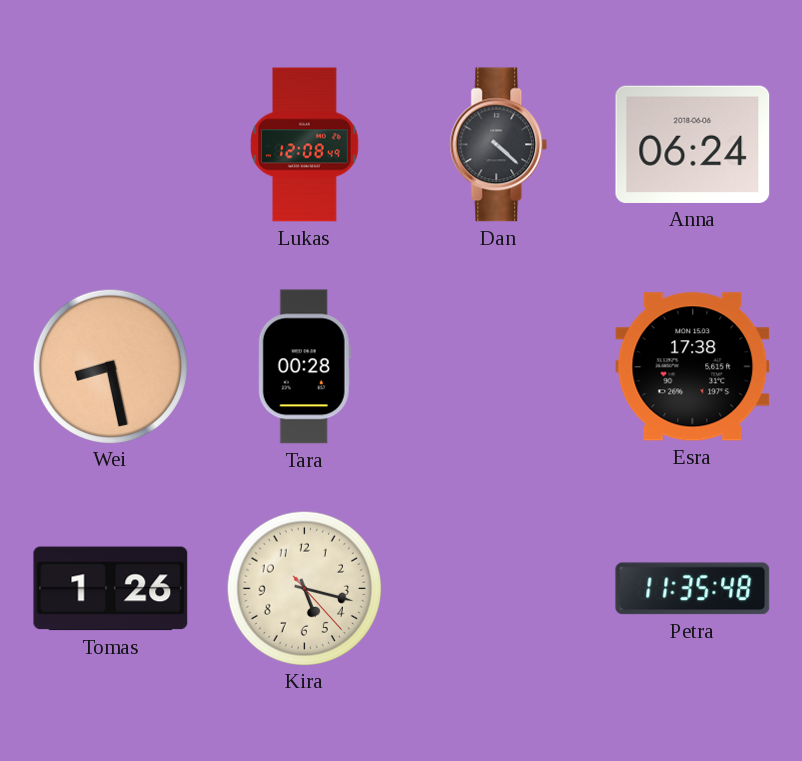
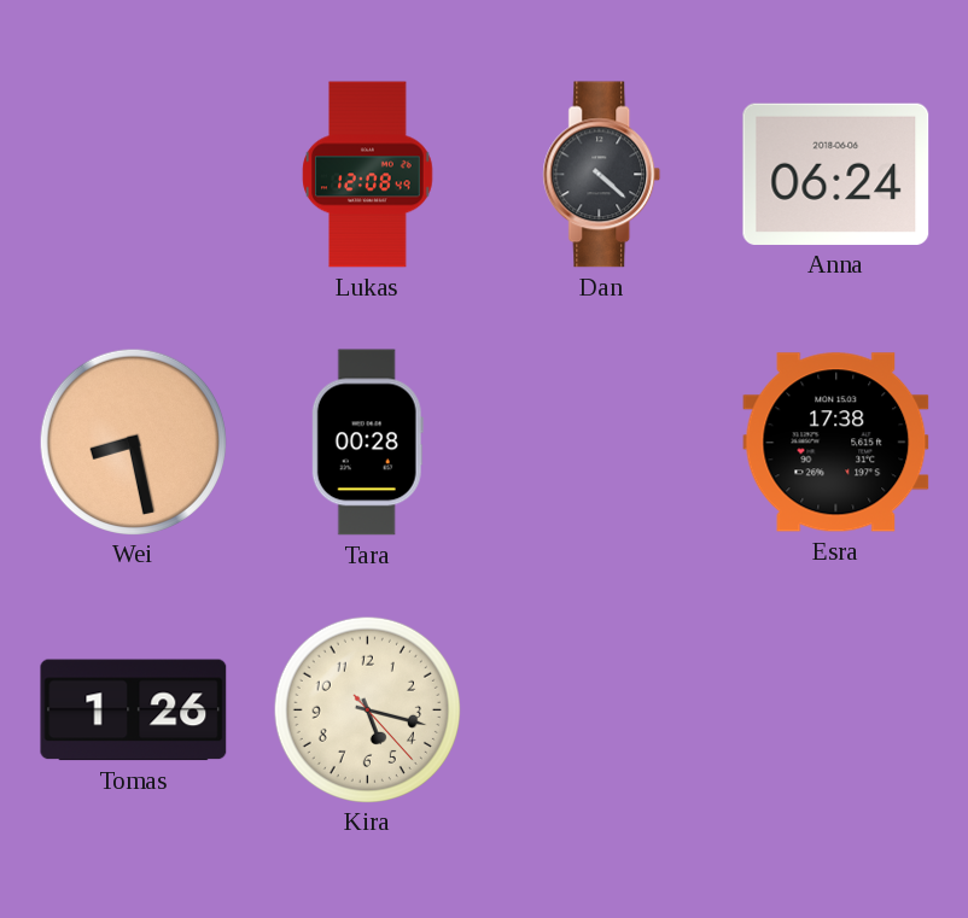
Petra: 11:35 -> none
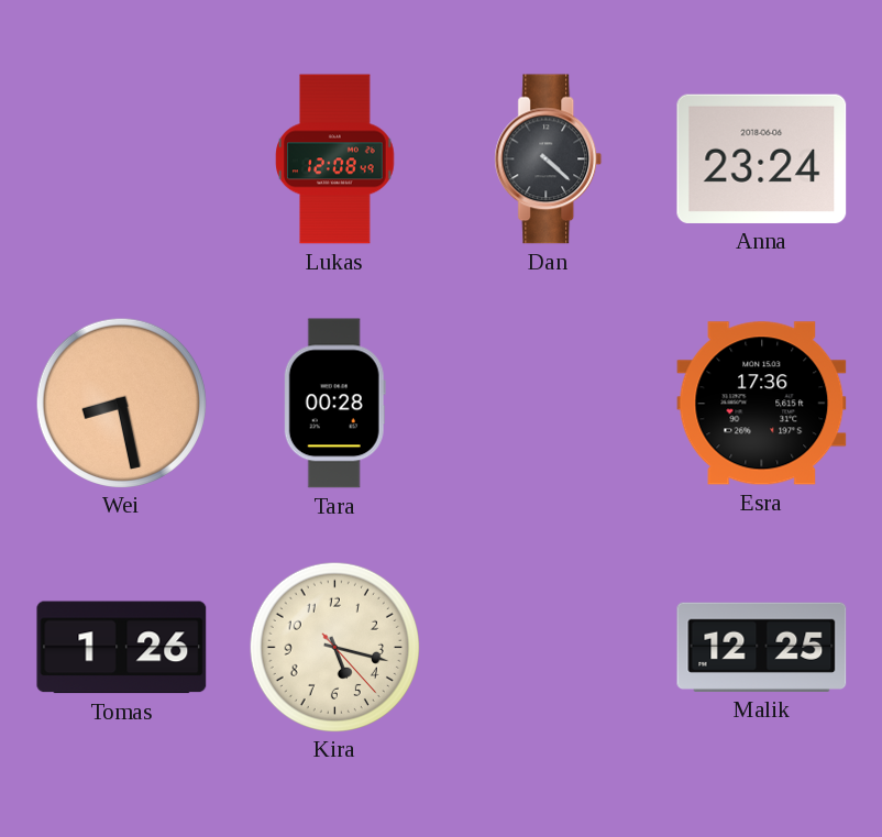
Anna: 06:24 -> 23:24
Esra: 17:38 -> 17:36
Malik: none -> 12:25
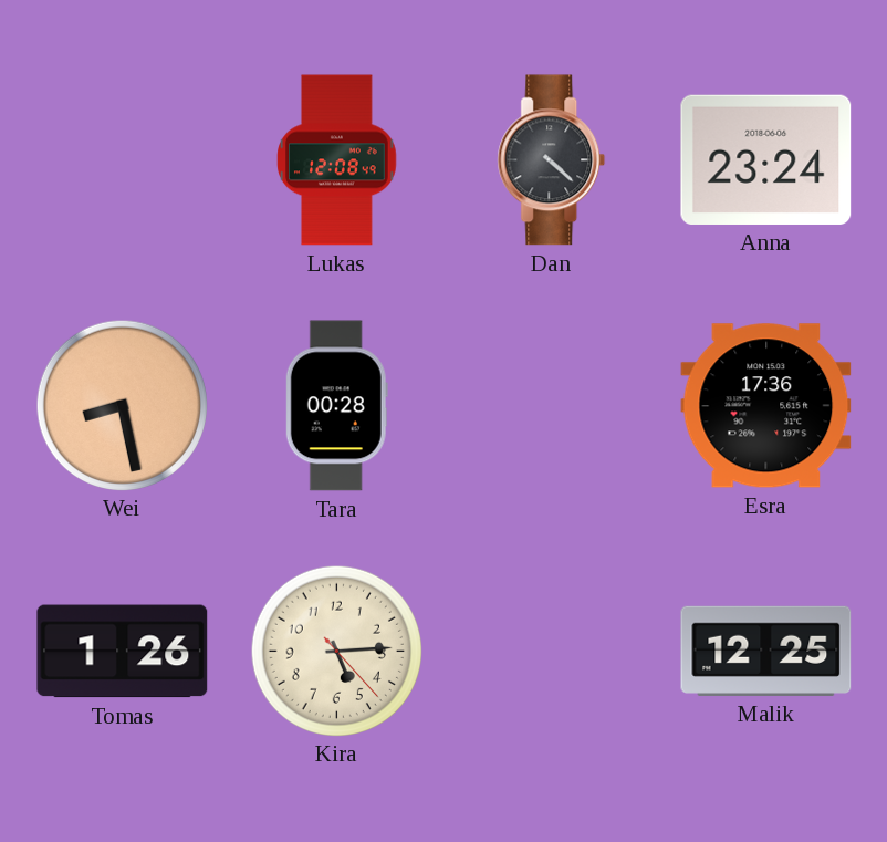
Kira: 5:17 -> 5:14
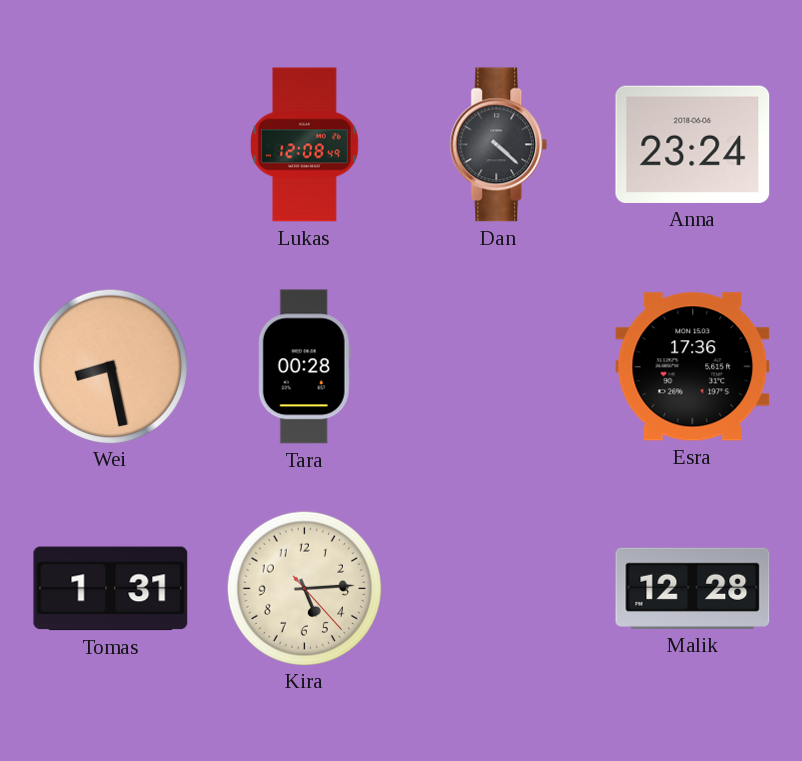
Tomas: 1:26 -> 1:31
Malik: 12:25 -> 12:28
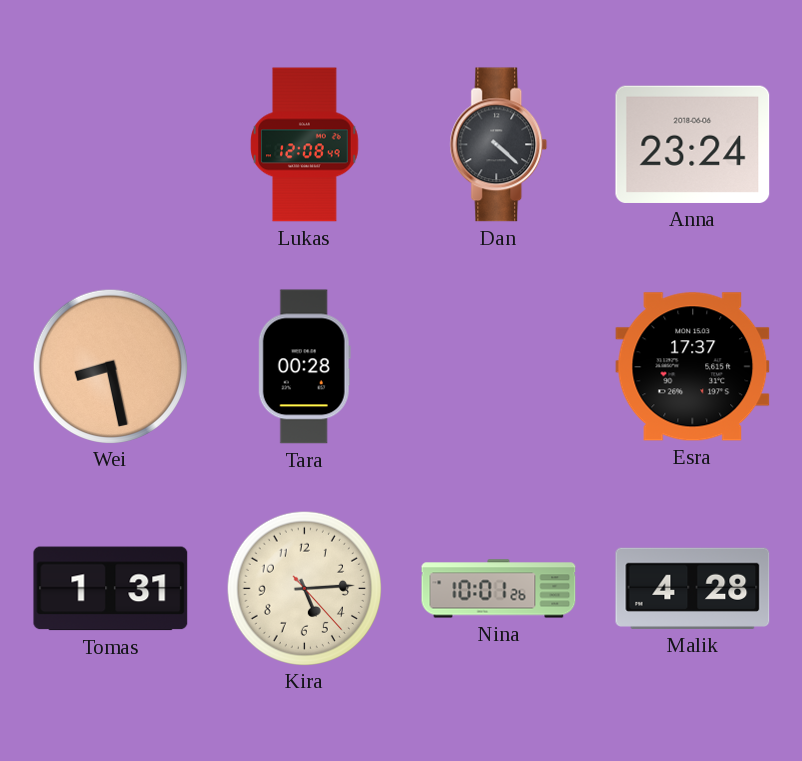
Esra: 17:36 -> 17:37
Nina: none -> 10:01
Malik: 12:28 -> 4:28
